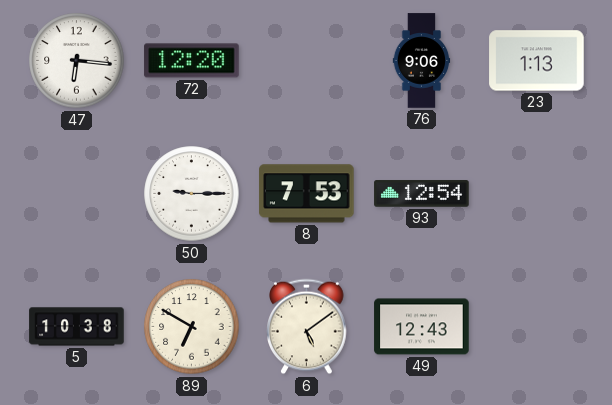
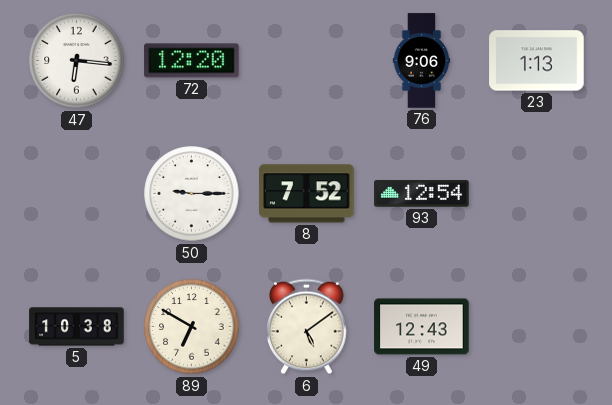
8: 7:53 -> 7:52
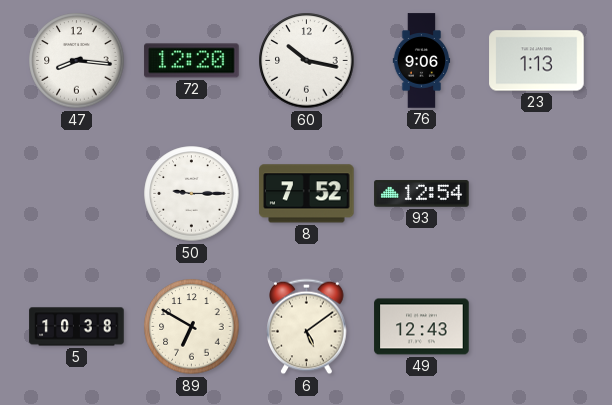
47: 6:16 -> 8:16
60: none -> 10:17
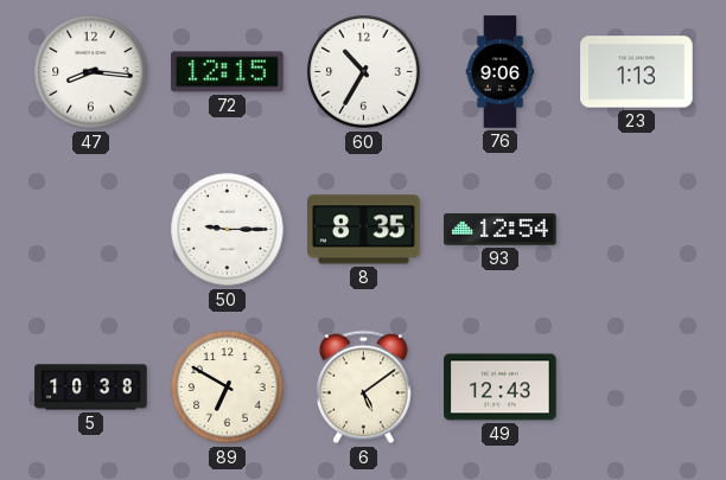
72: 12:20 -> 12:15
60: 10:17 -> 10:35
8: 7:52 -> 8:35
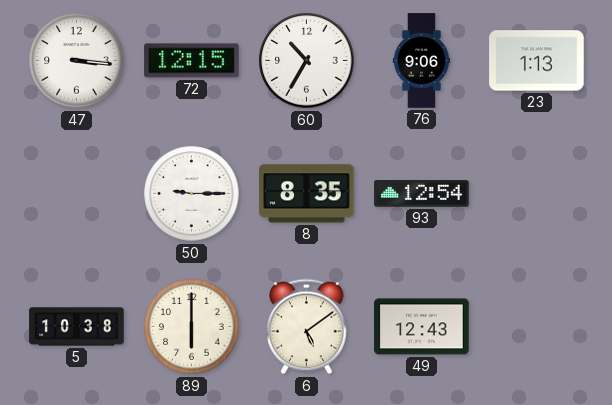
47: 8:16 -> 3:16
89: 6:50 -> 6:00
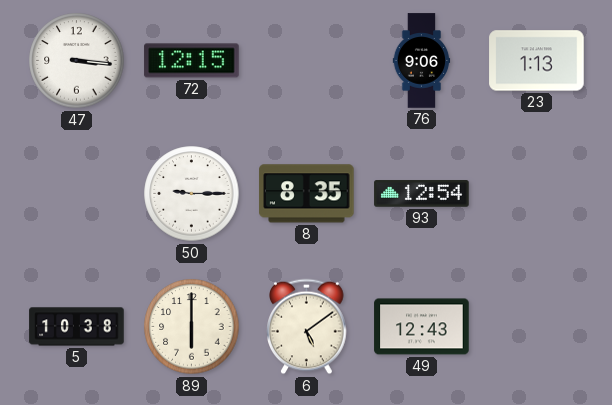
60: 10:35 -> none
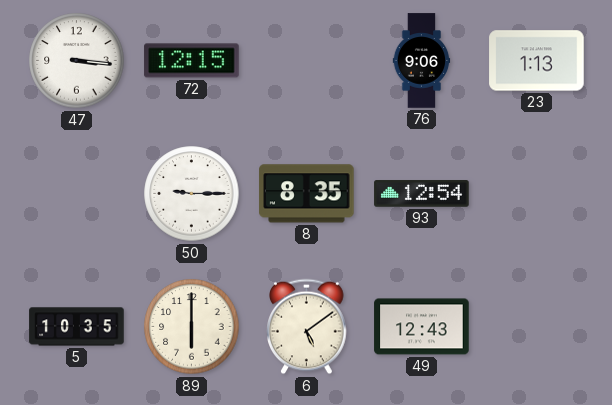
5: 10:38 -> 10:35
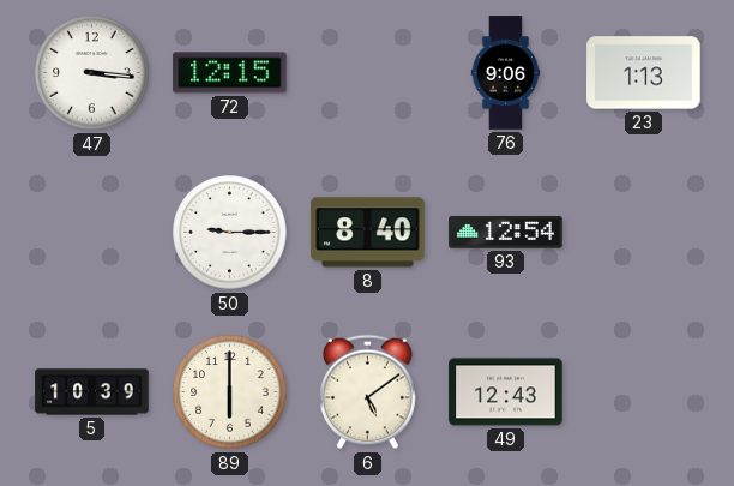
8: 8:35 -> 8:40
5: 10:35 -> 10:39
